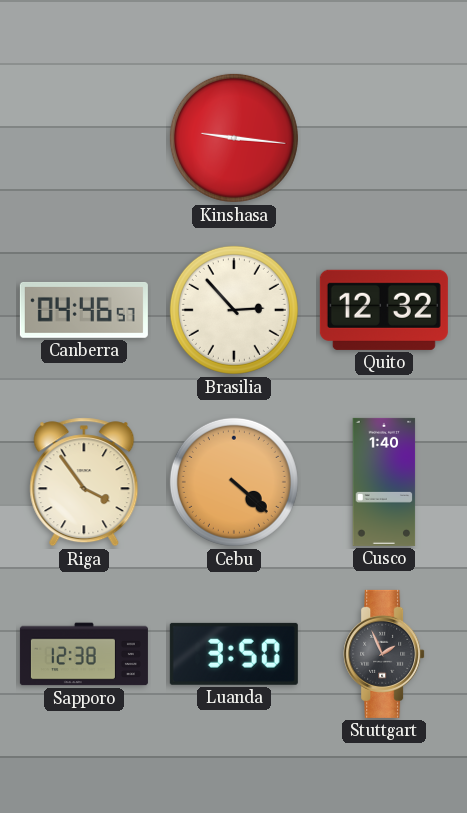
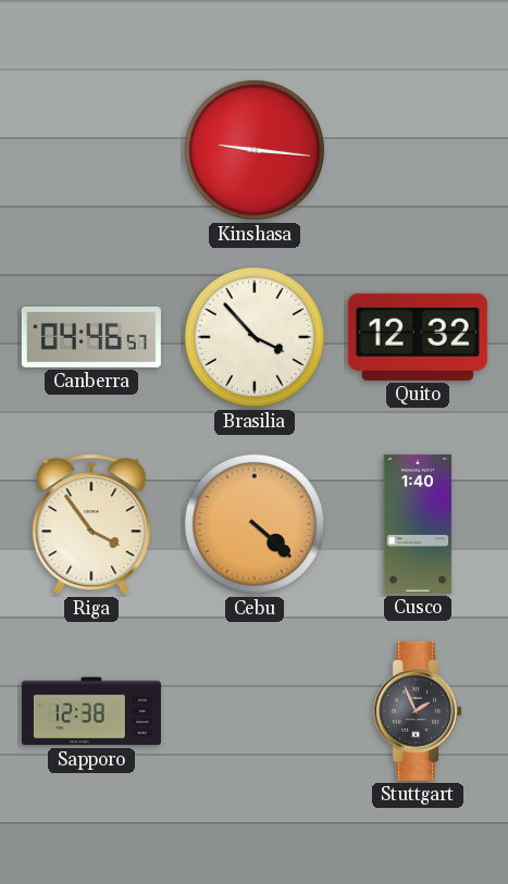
Brasilia: 2:53 -> 3:53
Luanda: 3:50 -> none
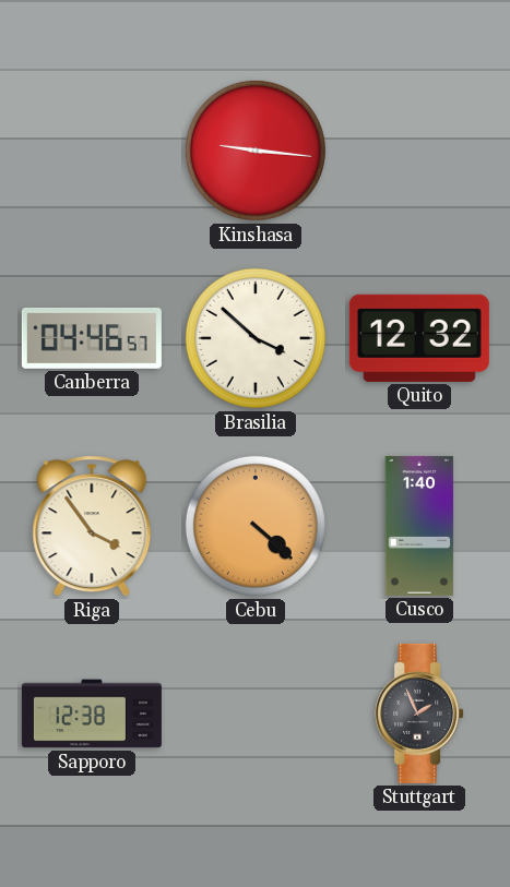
Brasilia: 3:53 -> 3:52
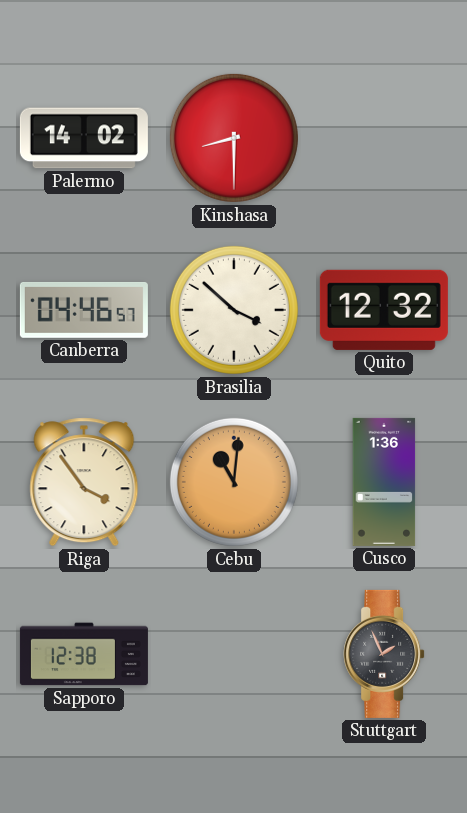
Palermo: none -> 14:02
Kinshasa: 9:16 -> 8:30
Cebu: 4:22 -> 11:01
Cusco: 1:40 -> 1:36
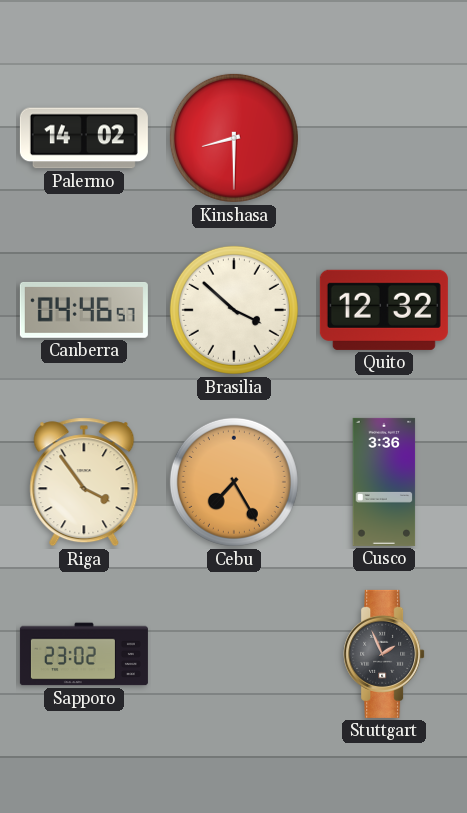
Cebu: 11:01 -> 7:25
Cusco: 1:36 -> 3:36
Sapporo: 12:38 -> 23:02
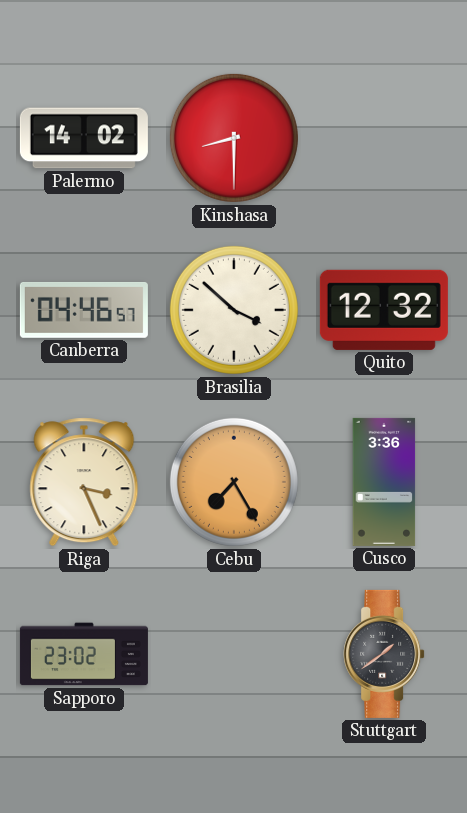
Riga: 3:54 -> 3:26
Stuttgart: 1:56 -> 1:39
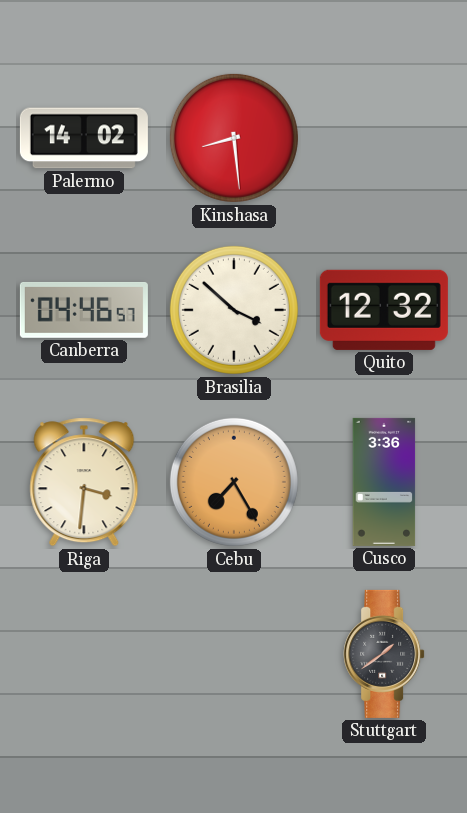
Kinshasa: 8:30 -> 8:29
Riga: 3:26 -> 3:31
Sapporo: 23:02 -> none
